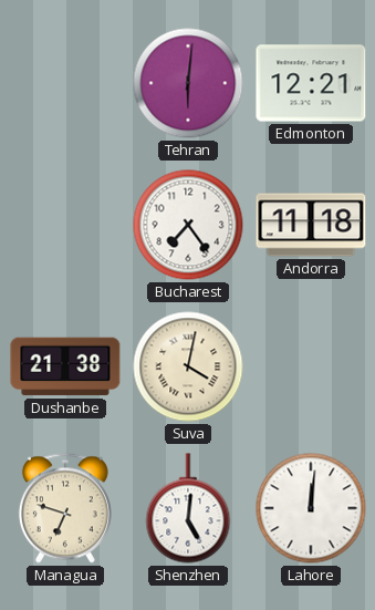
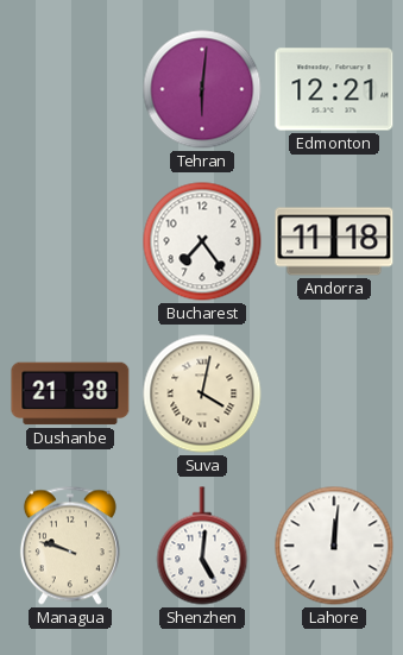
Managua: 6:48 -> 9:48
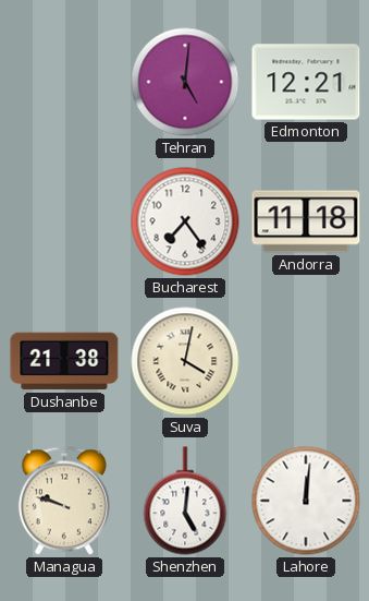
Tehran: 6:01 -> 5:01
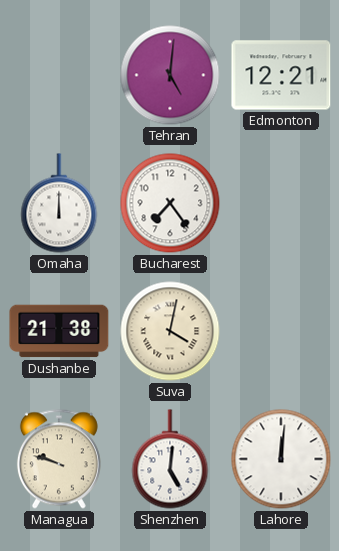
Omaha: none -> 12:00
Andorra: 11:18 -> none
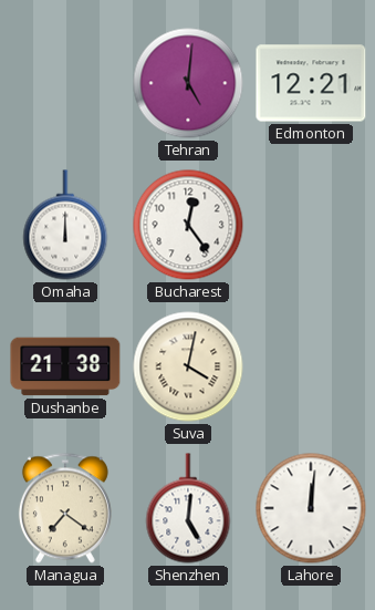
Bucharest: 7:24 -> 12:24
Managua: 9:48 -> 7:21
